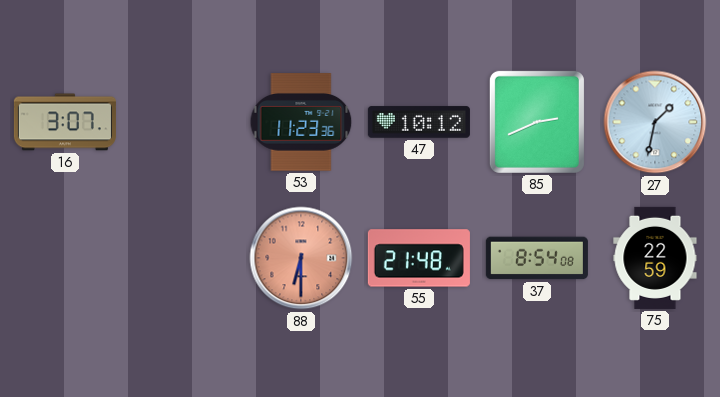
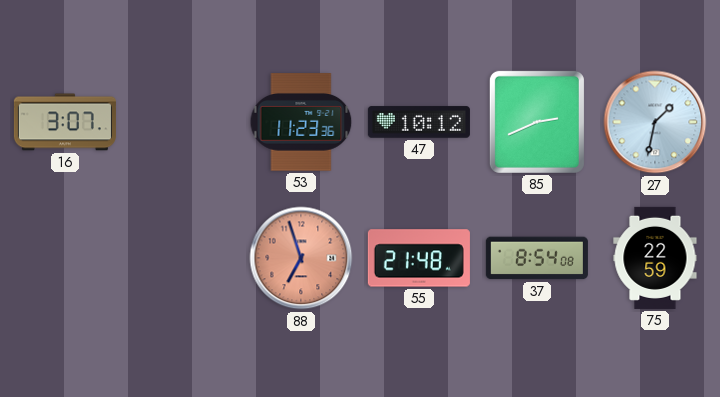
88: 6:30 -> 6:57
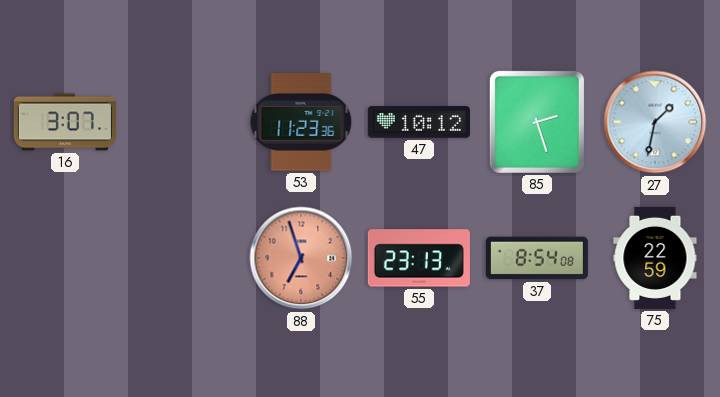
85: 2:41 -> 2:27
55: 21:48 -> 23:13
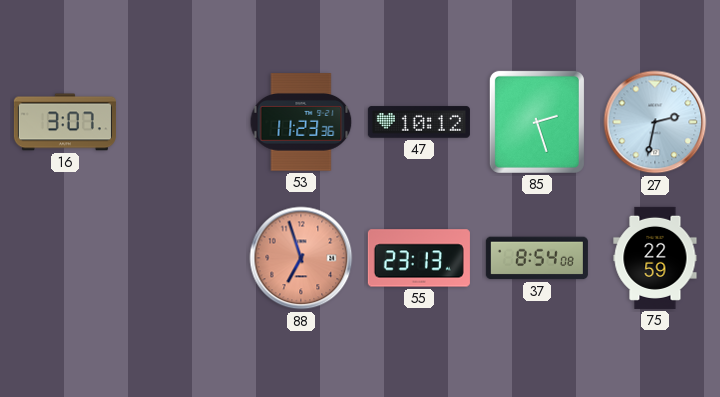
27: 1:32 -> 2:32
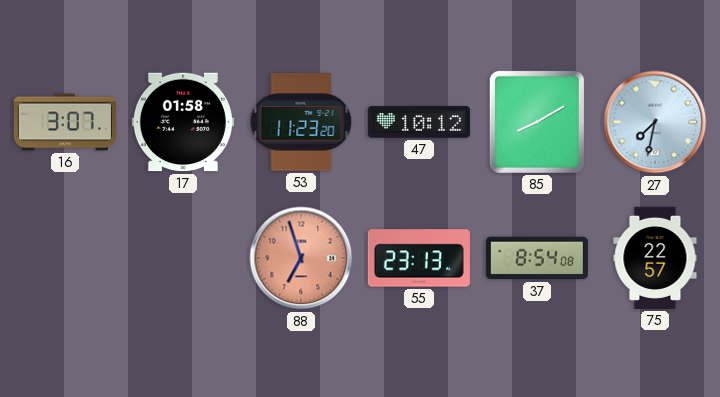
17: none -> 01:58
53: 11:23:36 -> 11:23:20
85: 2:27 -> 8:10
27: 2:32 -> 7:32
75: 22:59 -> 22:57
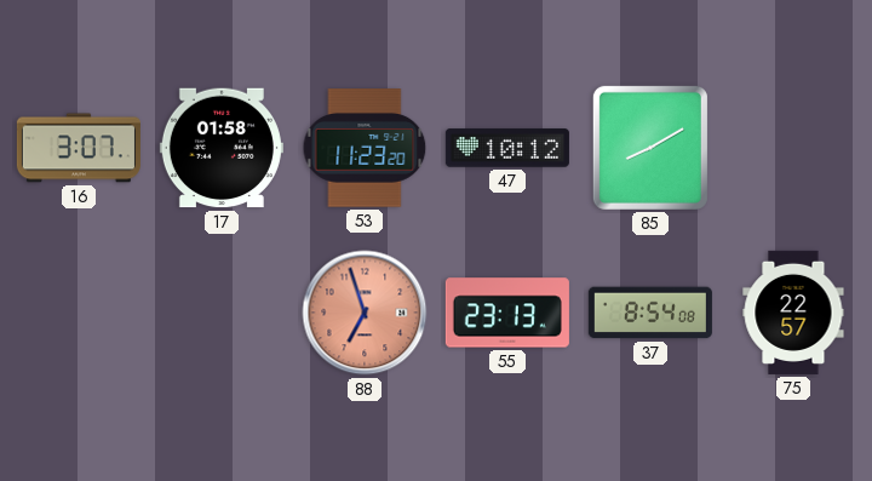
27: 7:32 -> none
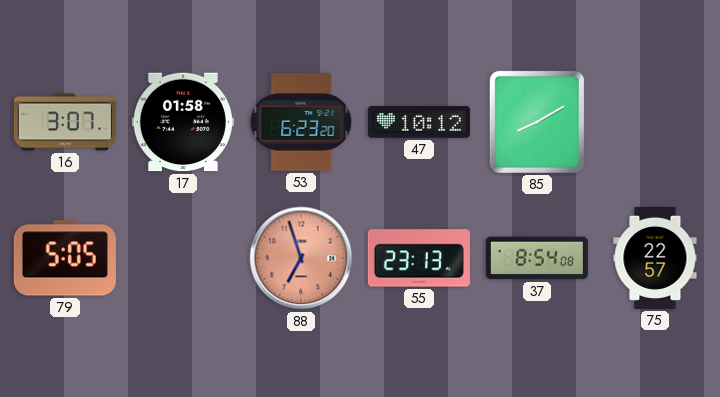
53: 11:23 -> 6:23
79: none -> 5:05
